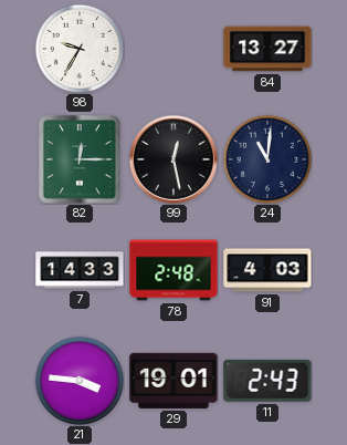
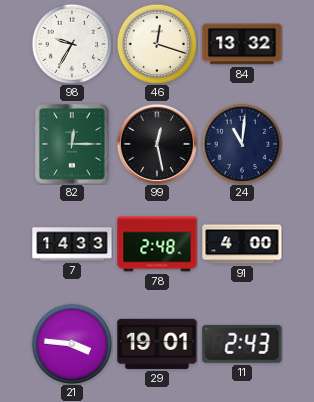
46: none -> 12:18
84: 13:27 -> 13:32
91: 4:03 -> 4:00
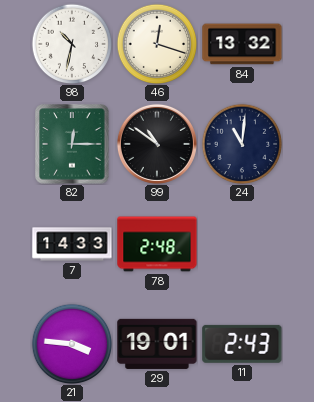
98: 9:35 -> 10:32
99: 12:28 -> 10:51
91: 4:00 -> none
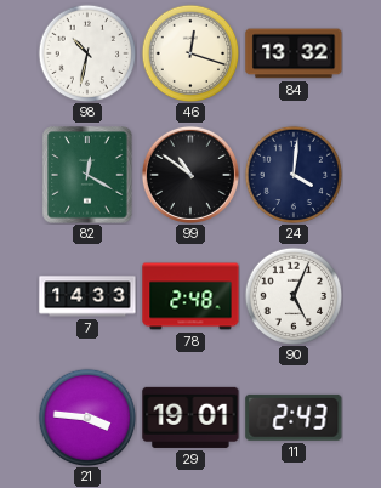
82: 12:15 -> 12:20
24: 11:01 -> 4:01
90: none -> 5:04
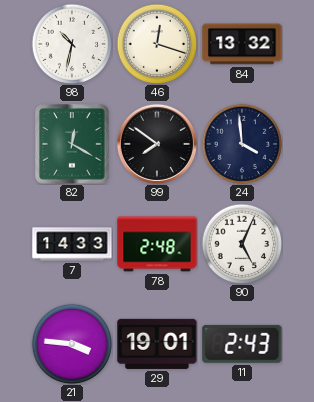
99: 10:51 -> 7:51
24: 4:01 -> 3:59
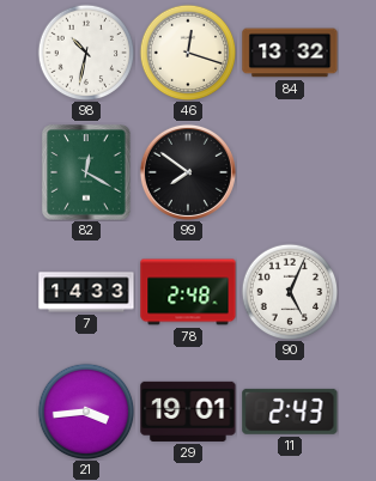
24: 3:59 -> none
21: 3:46 -> 3:44
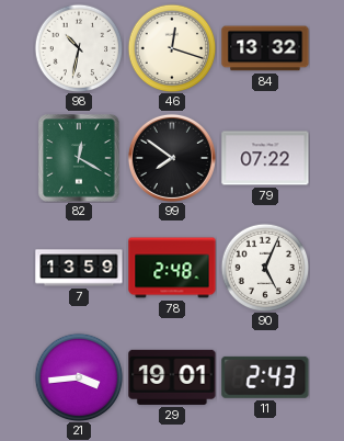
79: none -> 07:22
7: 14:33 -> 13:59
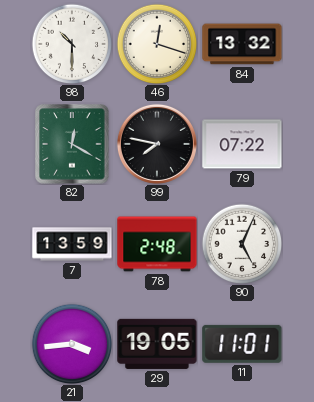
98: 10:32 -> 10:30
99: 7:51 -> 7:47
29: 19:01 -> 19:05
11: 2:43 -> 11:01
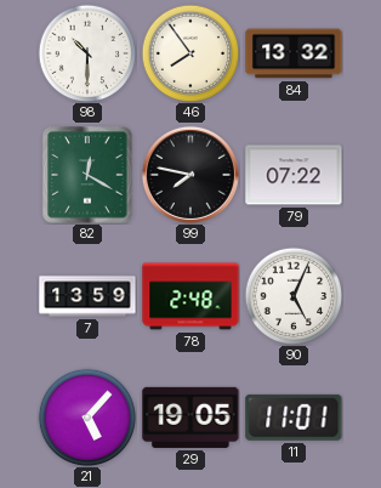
46: 12:18 -> 7:54
21: 3:44 -> 5:07
